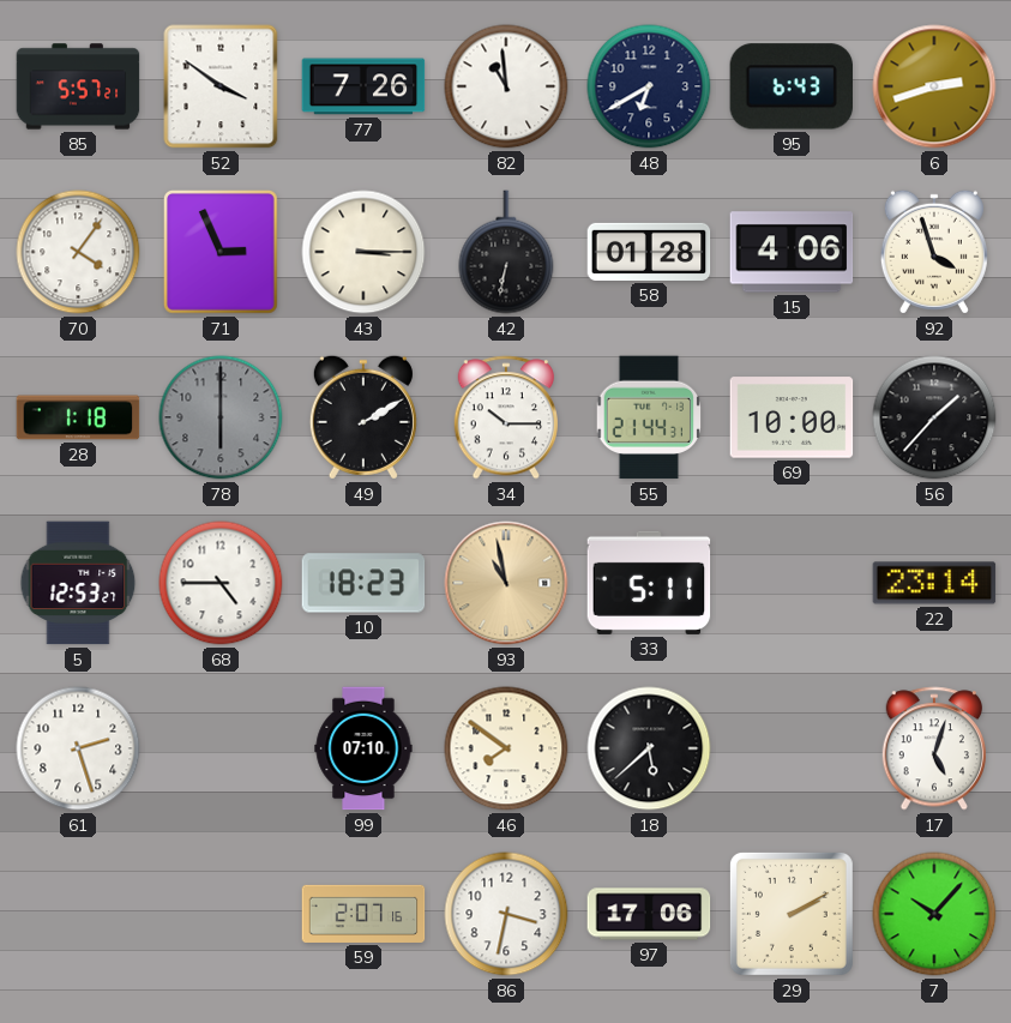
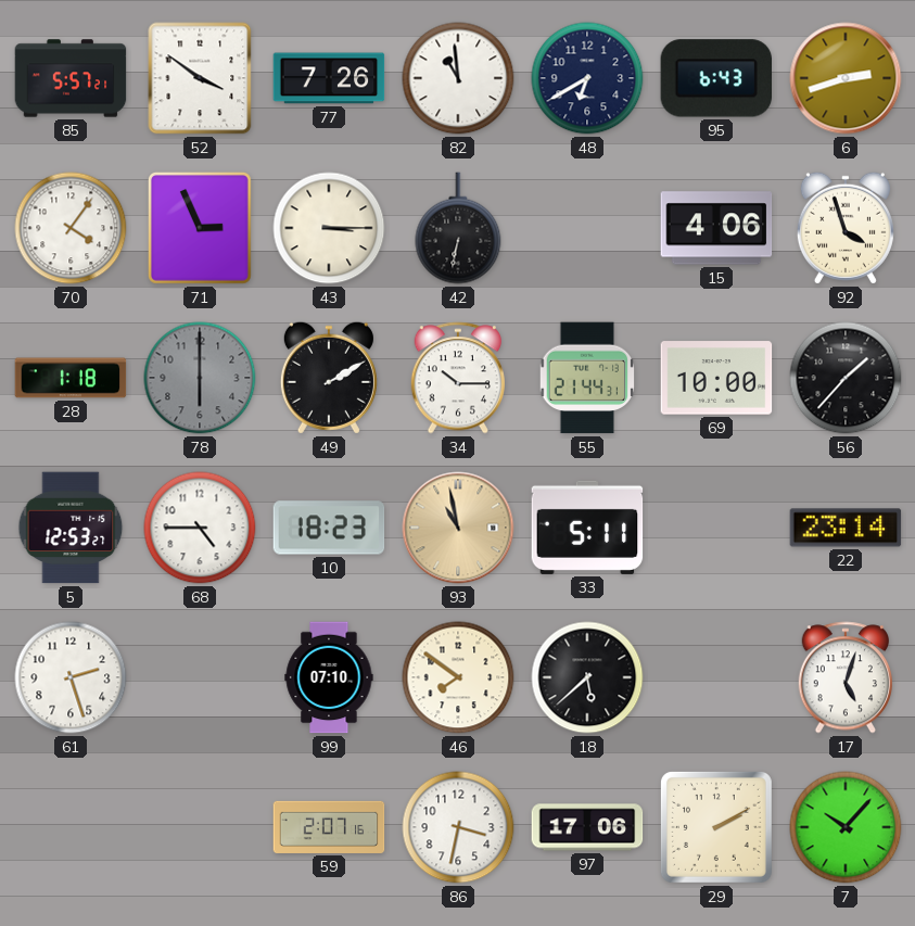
58: 01:28 -> none
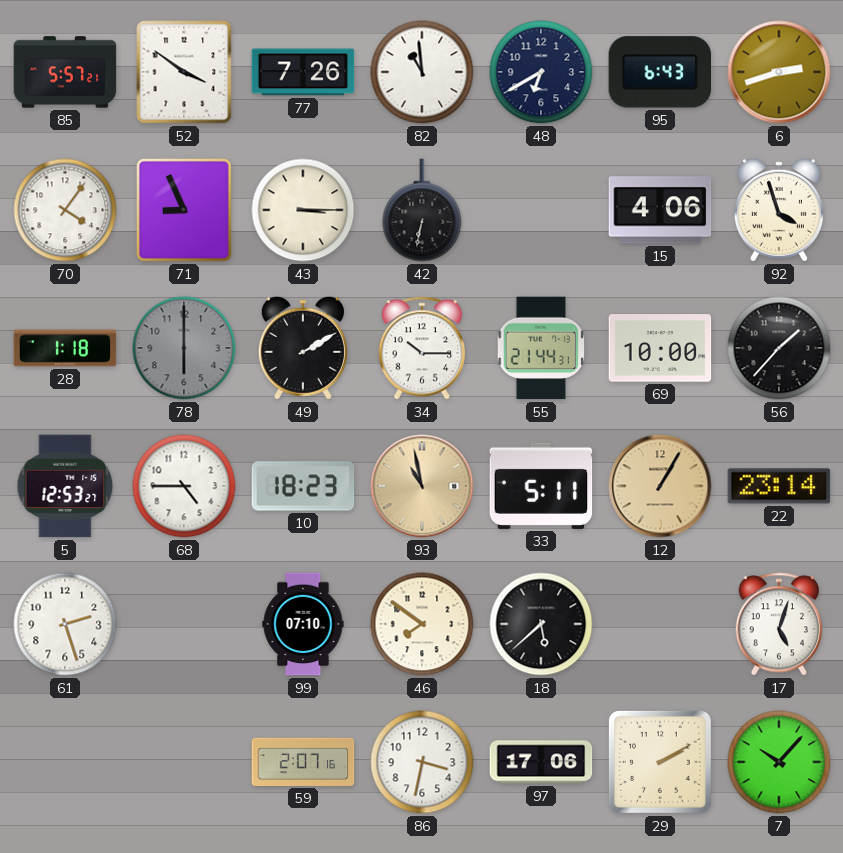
71: 2:56 -> 8:56
12: none -> 1:05
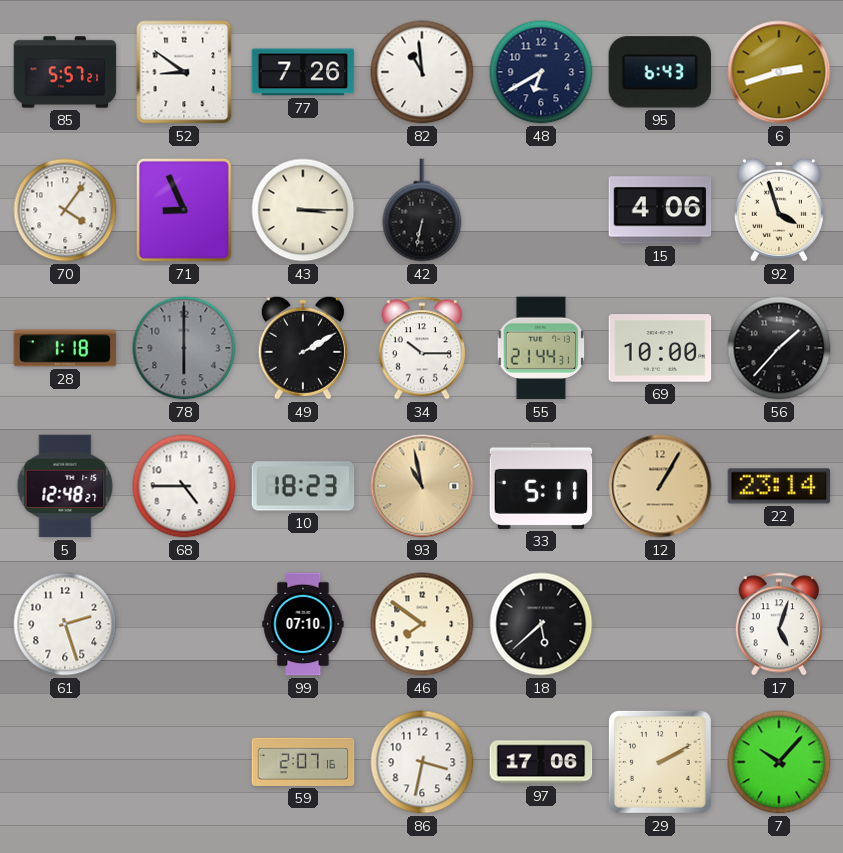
52: 3:51 -> 8:51
5: 12:53 -> 12:48
